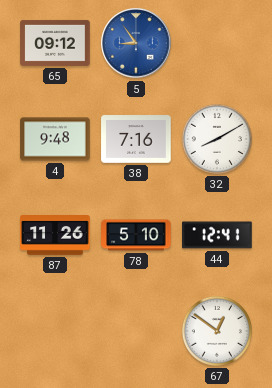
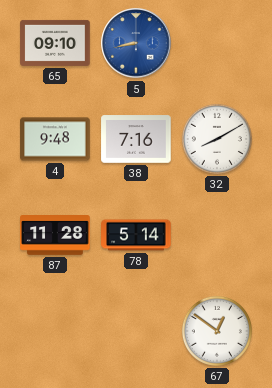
65: 09:12 -> 09:10
5: 8:54 -> 8:43
87: 11:26 -> 11:28
78: 5:10 -> 5:14
44: 12:41 -> none
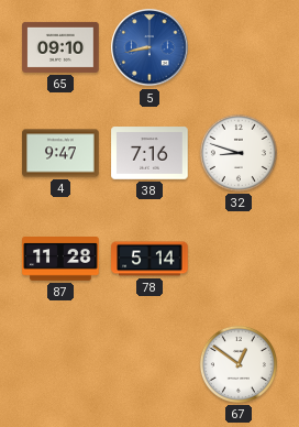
4: 9:48 -> 9:47
32: 8:10 -> 8:48
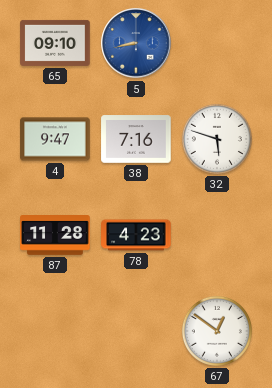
32: 8:48 -> 5:48
78: 5:14 -> 4:23
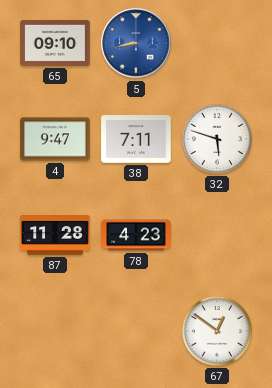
38: 7:16 -> 7:11
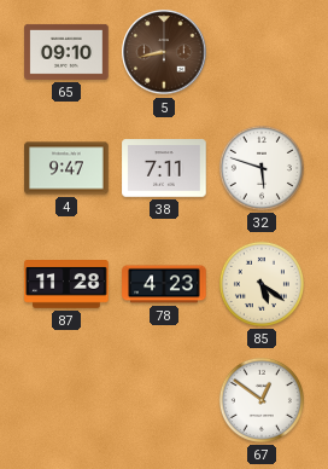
5 dial: blue -> brown
85: none -> 5:21
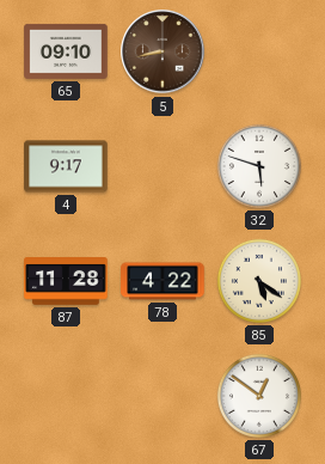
4: 9:47 -> 9:17
38: 7:11 -> none
78: 4:23 -> 4:22
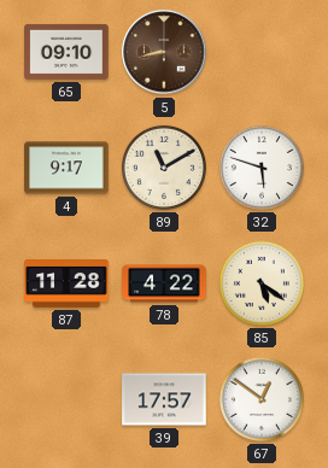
89: none -> 11:10
39: none -> 17:57
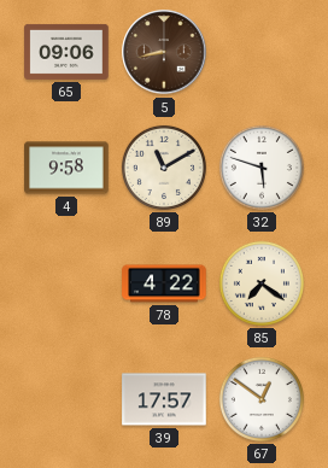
65: 09:10 -> 09:06
4: 9:17 -> 9:58
87: 11:28 -> none
85: 5:21 -> 7:21
